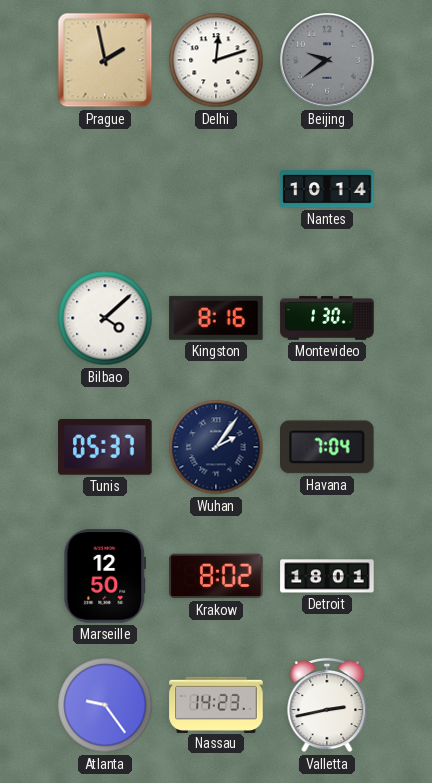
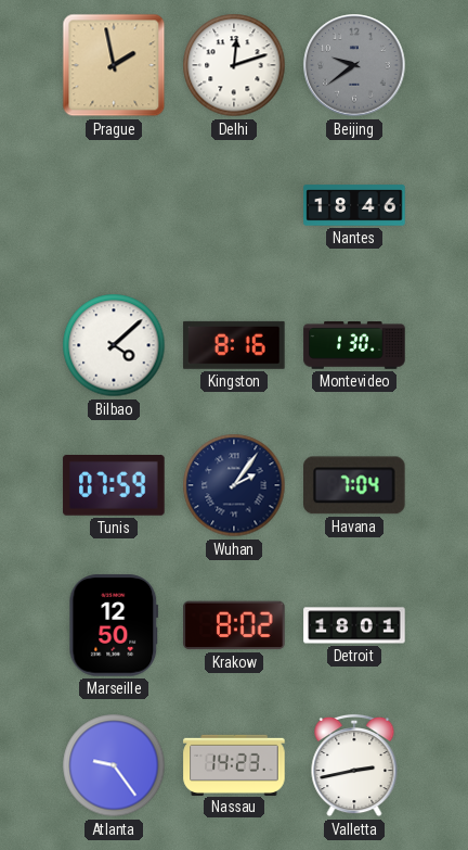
Nantes: 10:14 -> 18:46
Tunis: 05:37 -> 07:59
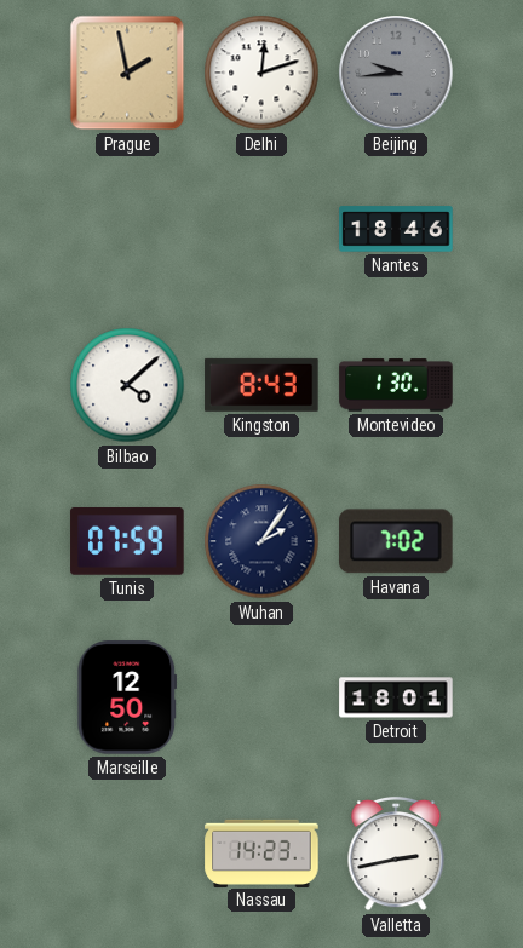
Beijing: 9:39 -> 9:44
Kingston: 8:16 -> 8:43
Havana: 7:04 -> 7:02
Krakow: 8:02 -> none
Atlanta: 9:24 -> none
